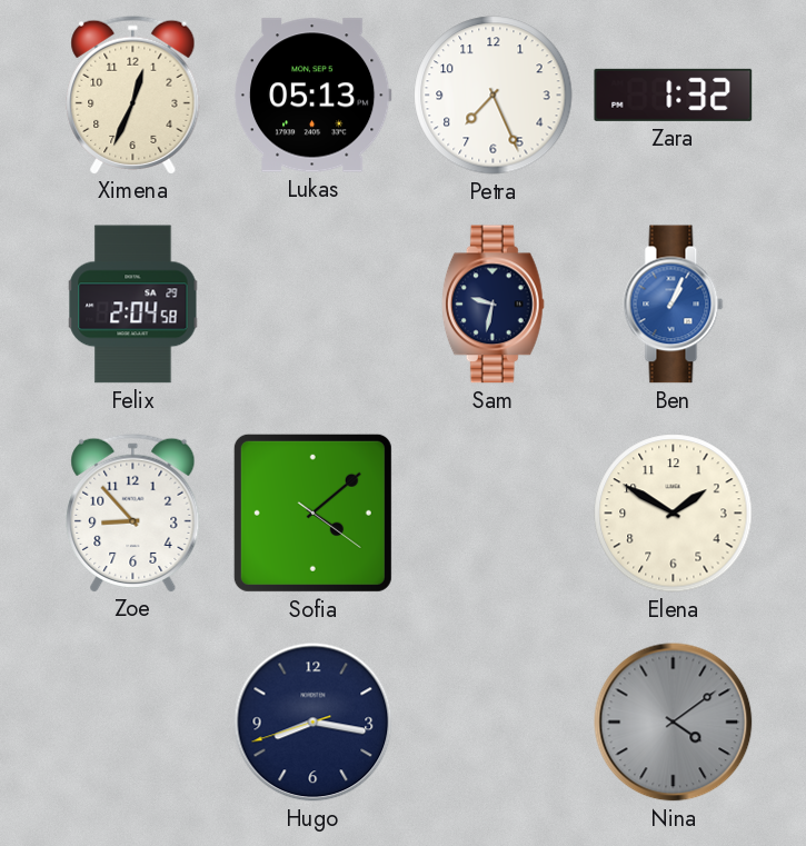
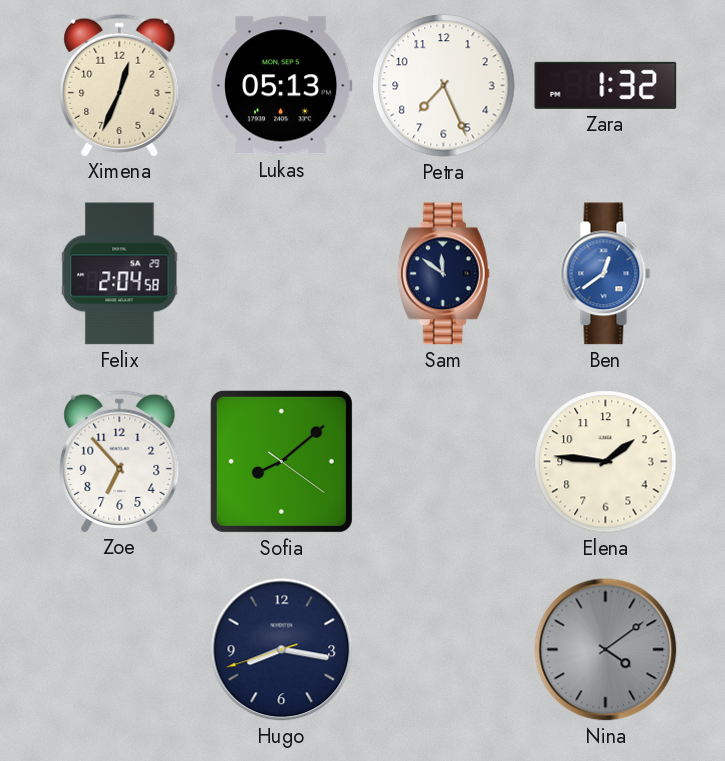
Sam: 9:32 -> 11:51
Ben: 1:04 -> 12:39
Zoe: 8:53 -> 6:53
Sofia: 4:08 -> 8:08
Elena: 1:50 -> 1:46
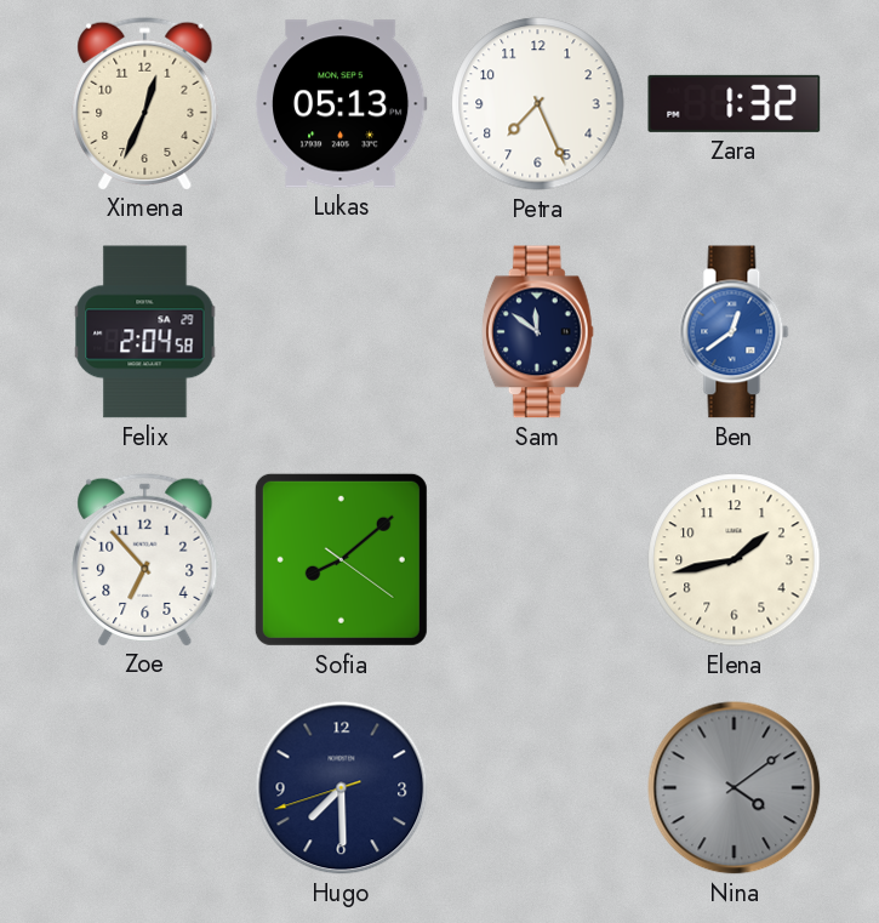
Elena: 1:46 -> 1:43
Hugo: 8:16 -> 7:29
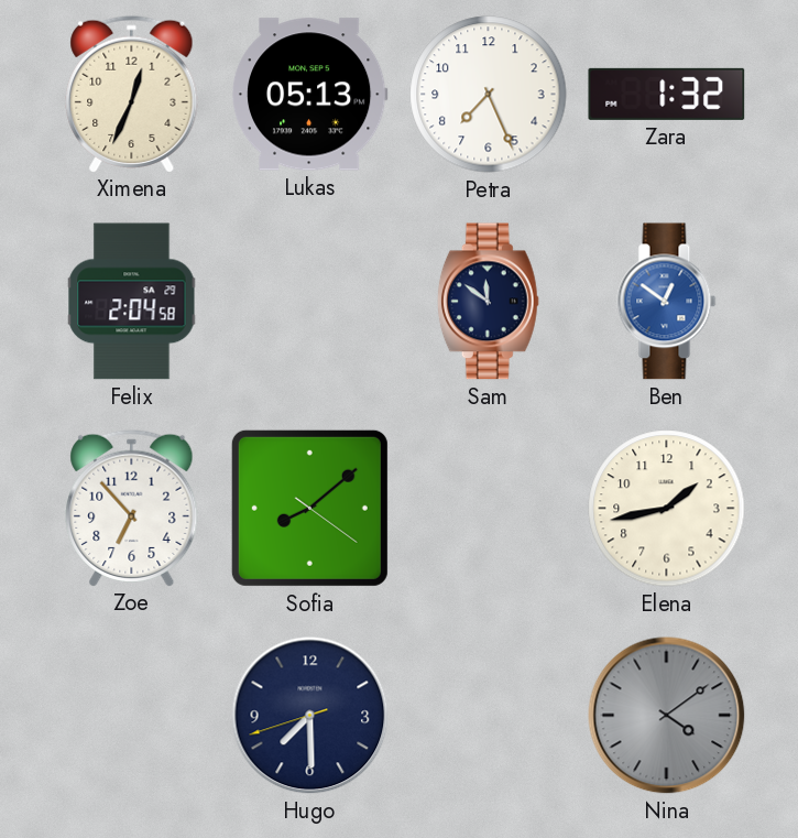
Ben: 12:39 -> 12:51
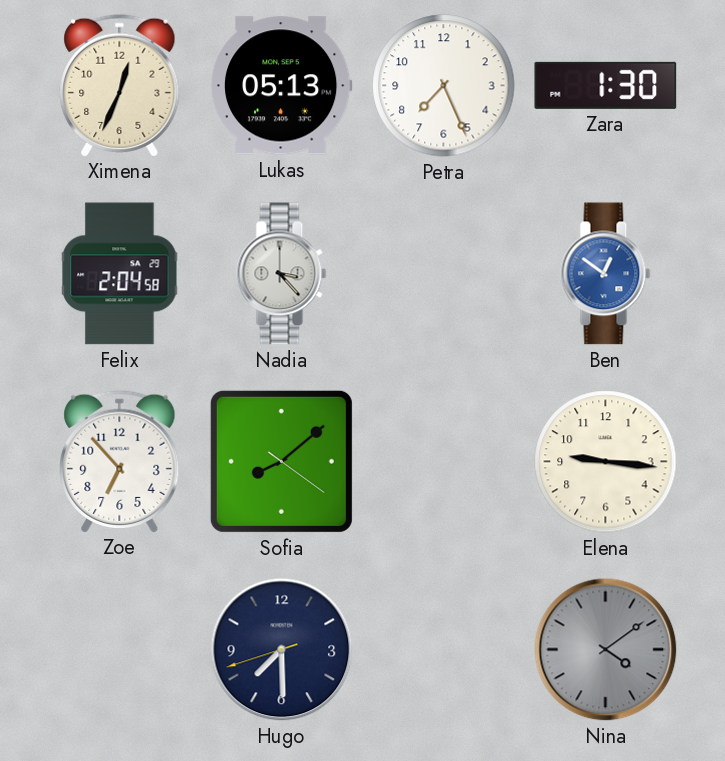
Zara: 1:32 -> 1:30
Nadia: none -> 3:23
Sam: 11:51 -> none
Elena: 1:43 -> 9:16
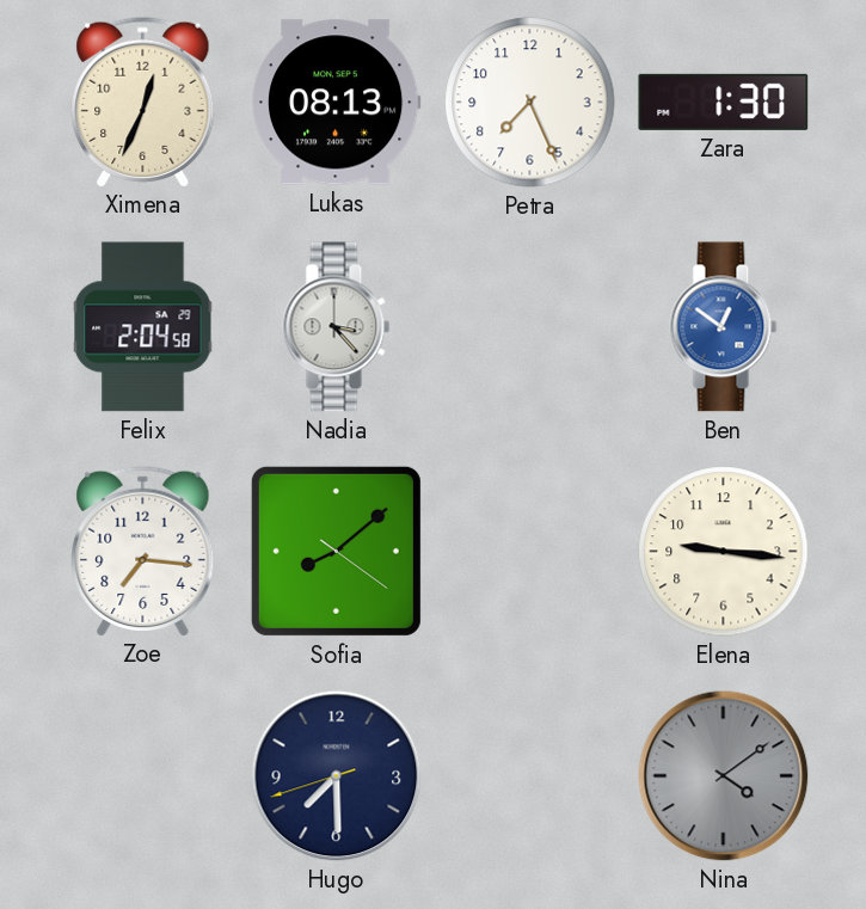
Lukas: 05:13 -> 08:13
Zoe: 6:53 -> 7:16
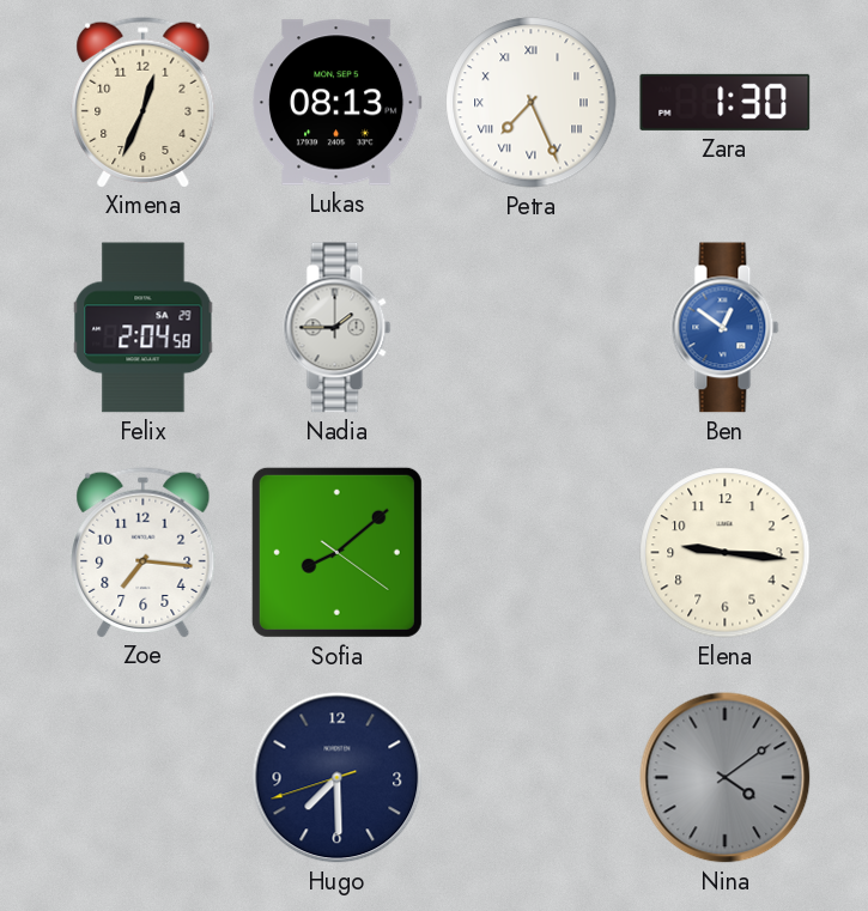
Petra numerals: Arabic -> Roman
Nadia: 3:23 -> 1:45
